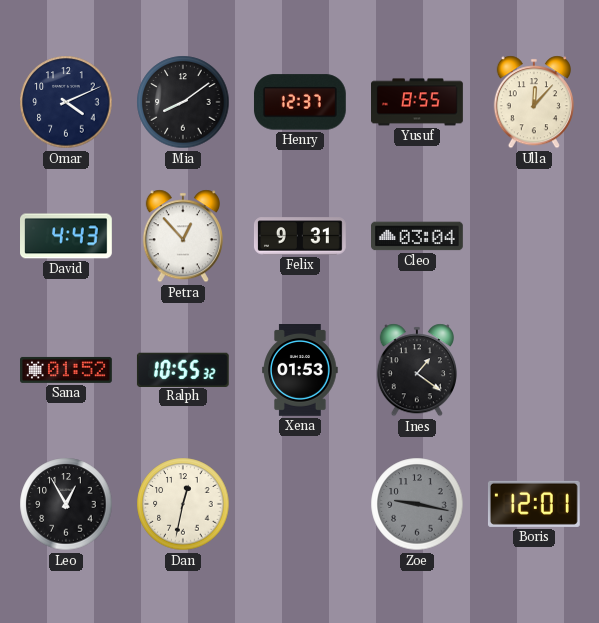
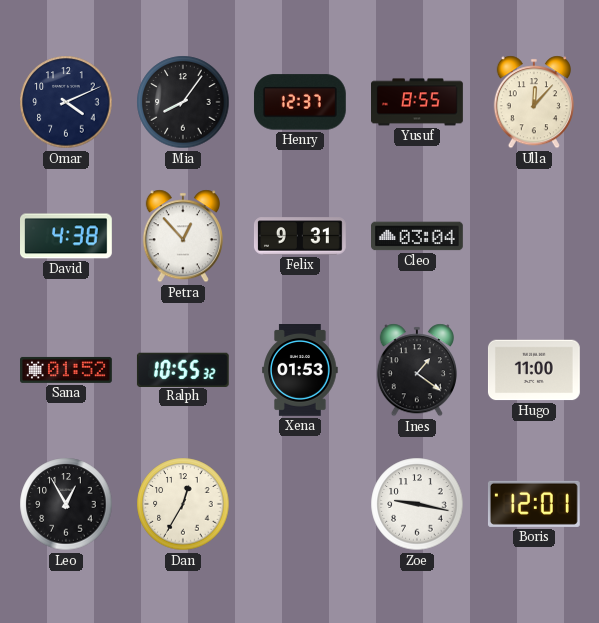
Mia: 8:09 -> 8:06
David: 4:43 -> 4:38
Hugo: none -> 11:00
Dan: 12:32 -> 12:35
Zoe dial: grey -> white
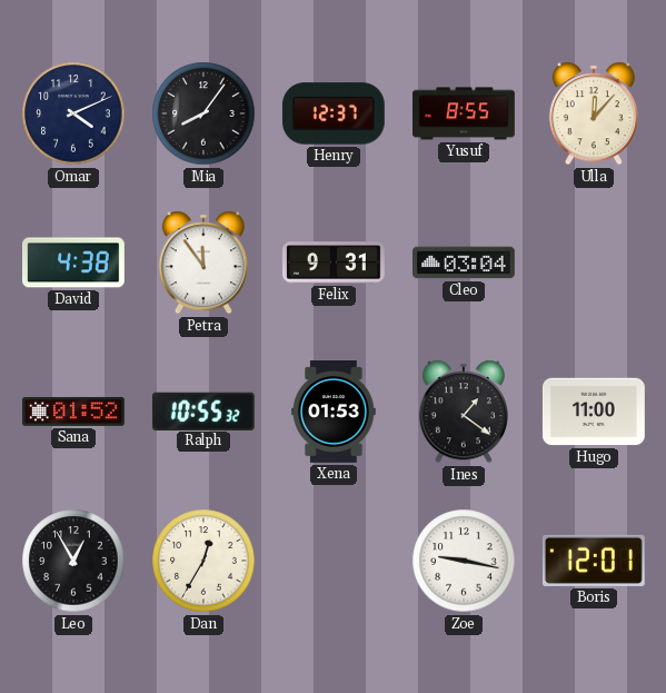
Petra: 12:53 -> 11:54
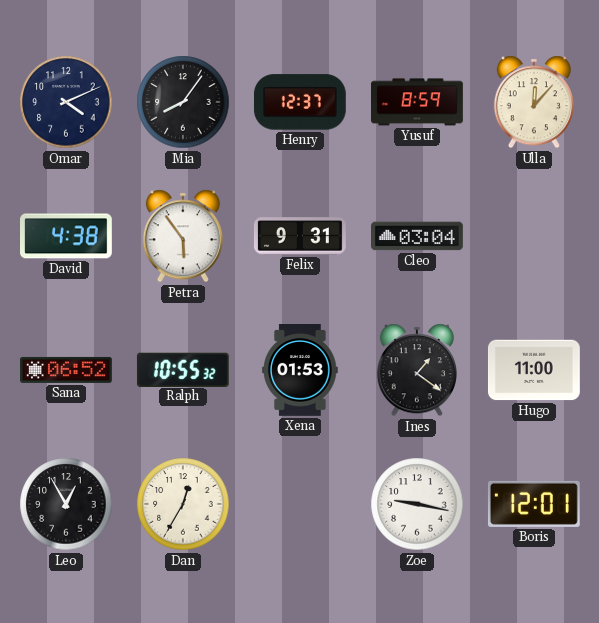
Yusuf: 8:55 -> 8:59
Petra: 11:54 -> 5:54
Sana: 01:52 -> 06:52
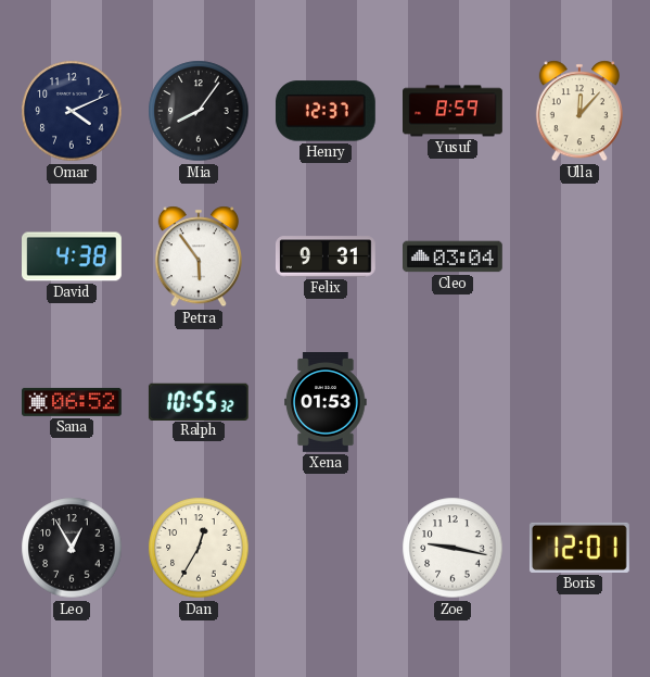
Ines: 1:21 -> none
Hugo: 11:00 -> none
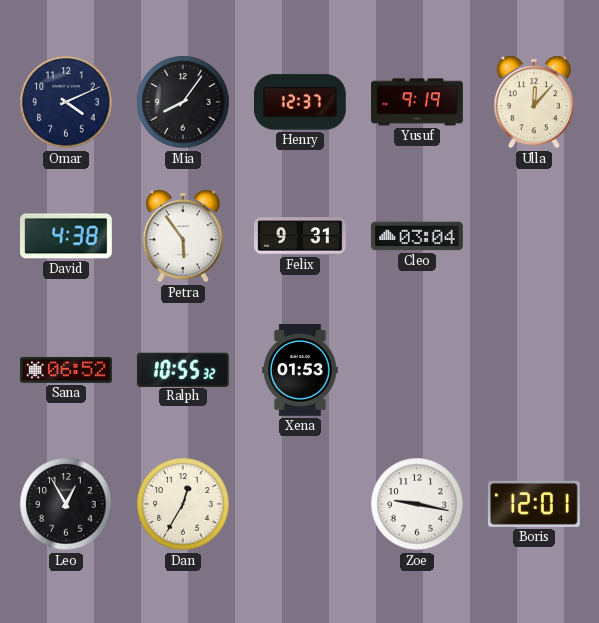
Yusuf: 8:59 -> 9:19
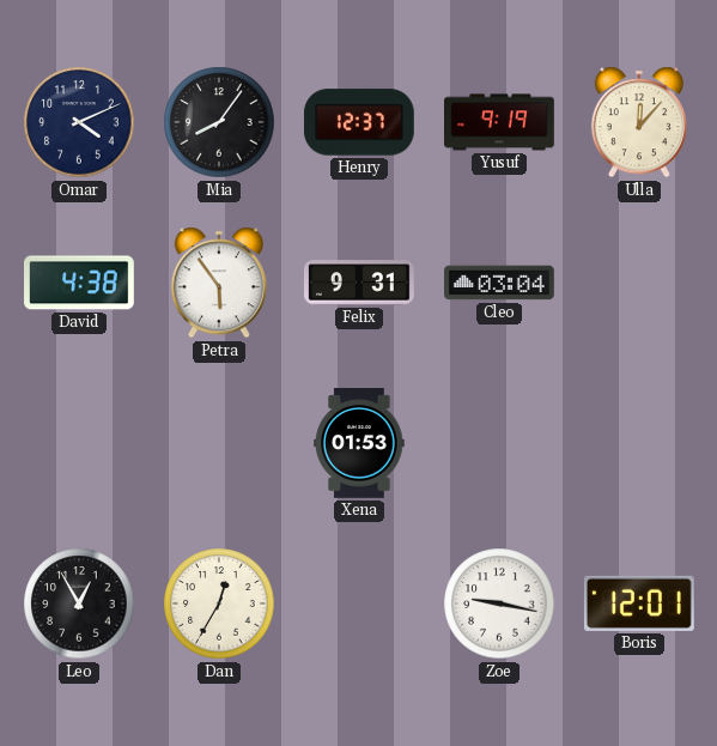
Sana: 06:52 -> none
Ralph: 10:55 -> none
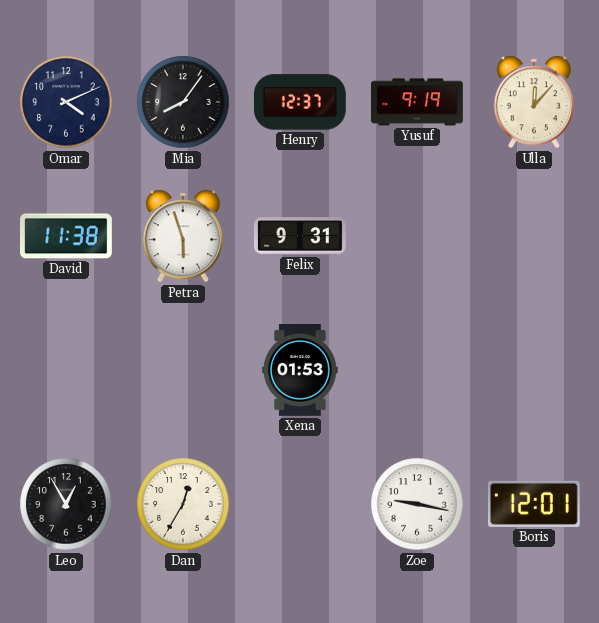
David: 4:38 -> 11:38
Petra: 5:54 -> 5:57
Cleo: 03:04 -> none
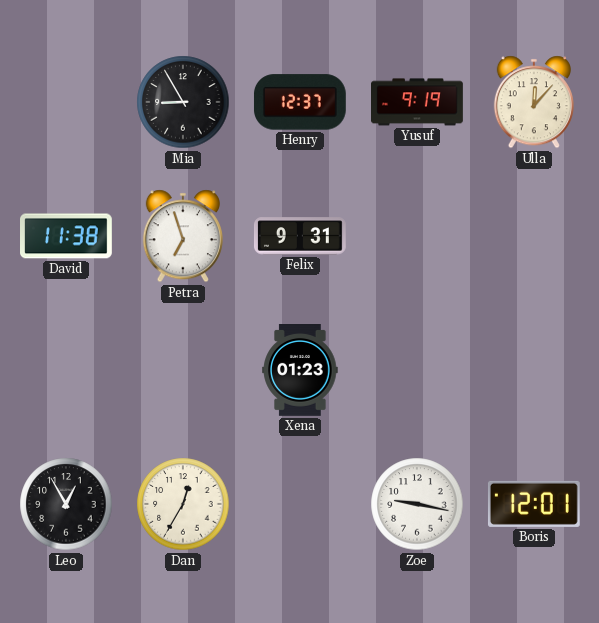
Omar: 4:11 -> none
Mia: 8:06 -> 8:55
Petra: 5:57 -> 6:57
Xena: 01:53 -> 01:23
